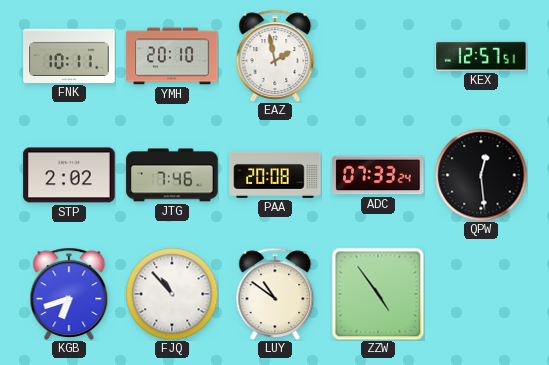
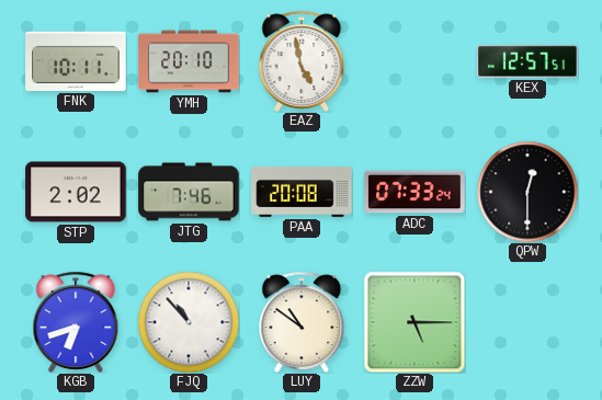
EAZ: 1:58 -> 4:58
QPW: 12:29 -> 12:30
ZZW: 4:54 -> 5:15
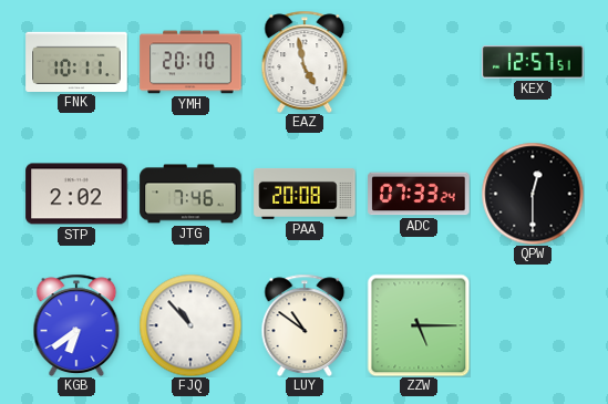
KGB: 6:42 -> 6:39
